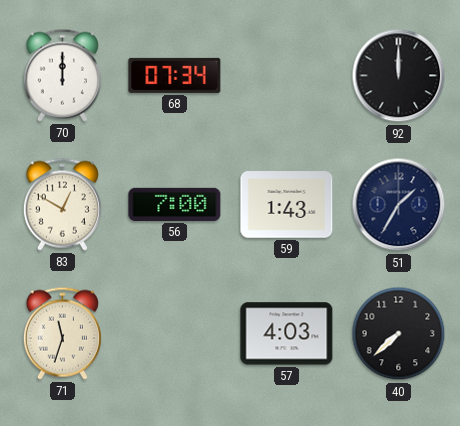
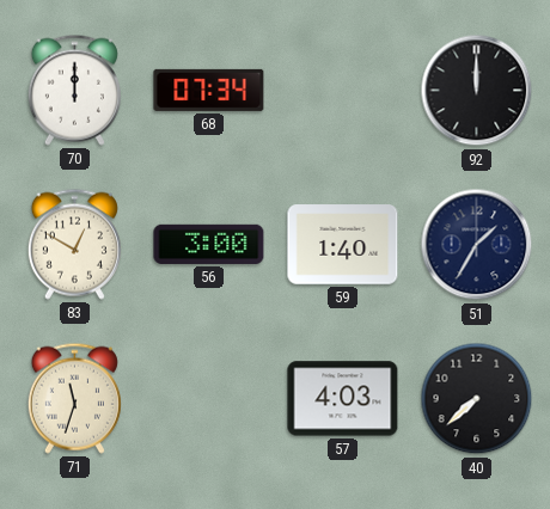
56: 7:00 -> 3:00
59: 1:43 -> 1:40
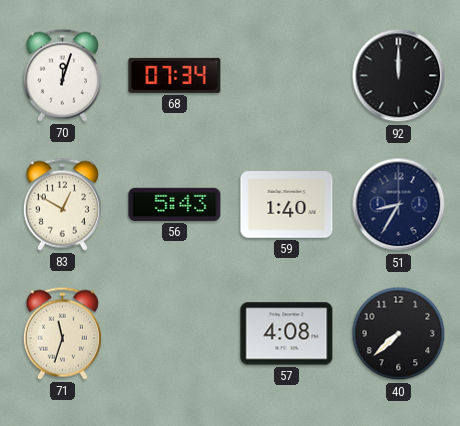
70: 12:00 -> 12:03
56: 3:00 -> 5:43
51: 1:35 -> 8:35
57: 4:03 -> 4:08
